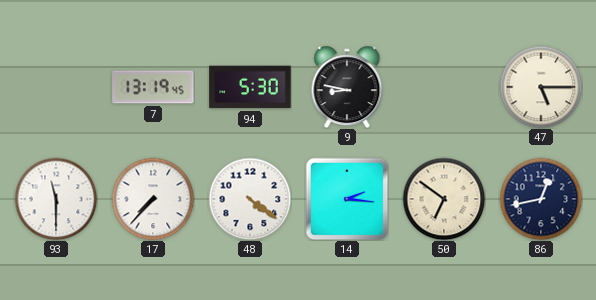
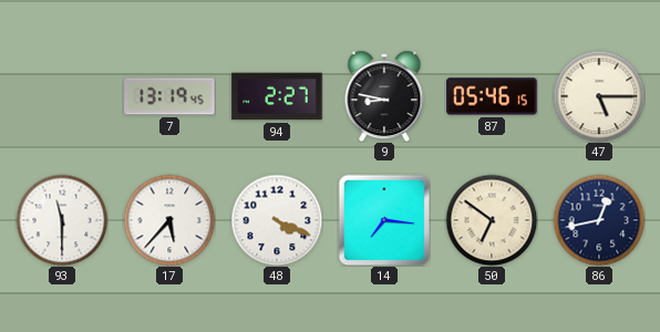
94: 5:30 -> 2:27
87: none -> 05:46
17: 7:37 -> 5:37
48: 4:21 -> 4:19
14: 2:16 -> 7:16
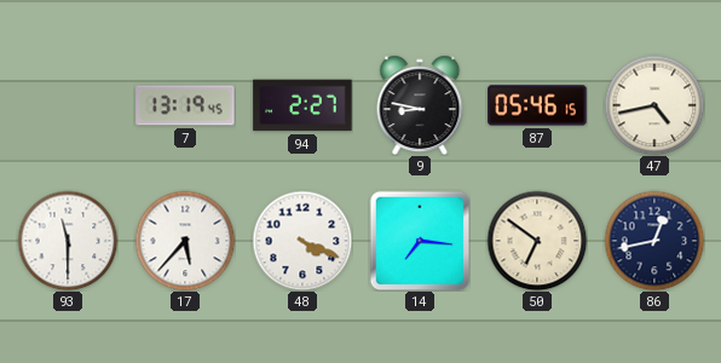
47: 5:15 -> 4:43
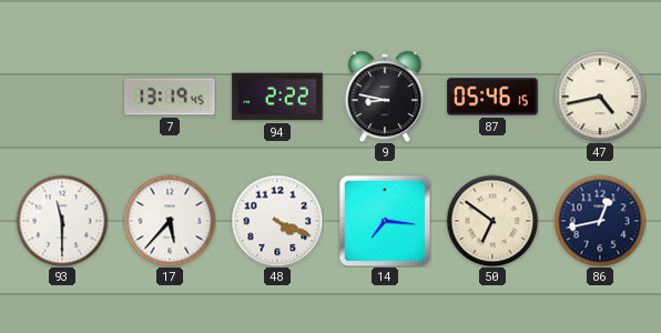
94: 2:27 -> 2:22
